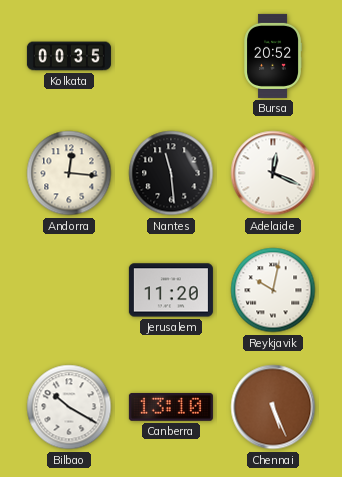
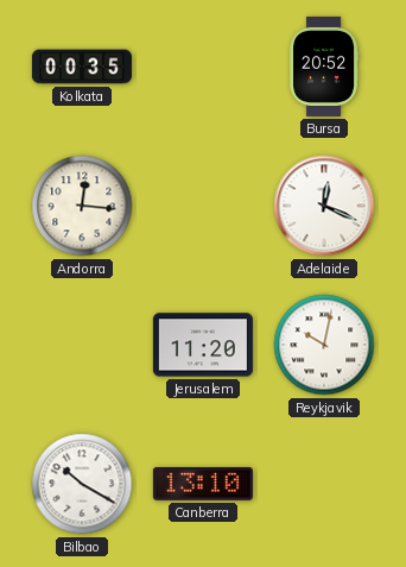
Nantes: 11:29 -> none
Chennai: 5:26 -> none
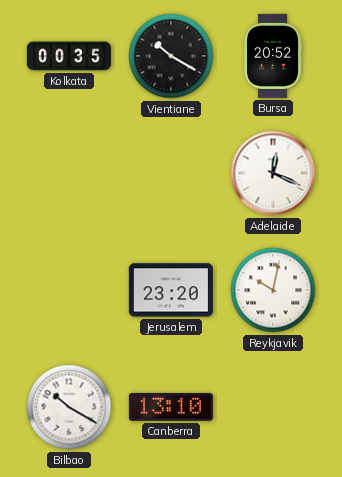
Vientiane: none -> 10:20
Andorra: 12:16 -> none
Jerusalem: 11:20 -> 23:20
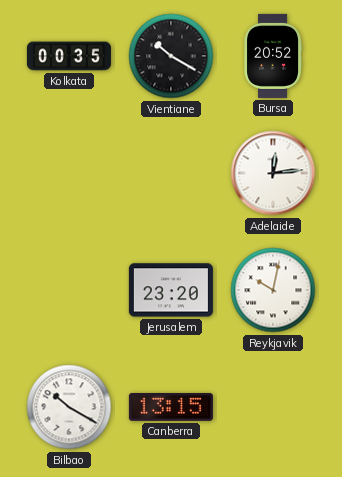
Adelaide: 12:19 -> 12:14
Canberra: 13:10 -> 13:15
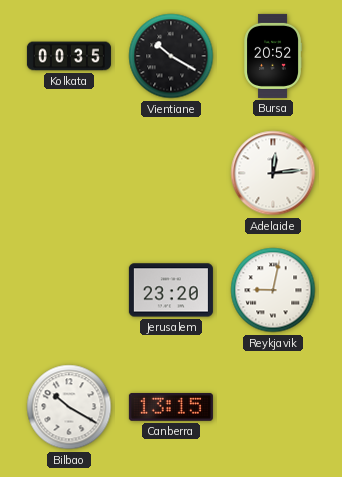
Reykjavik: 10:02 -> 9:02
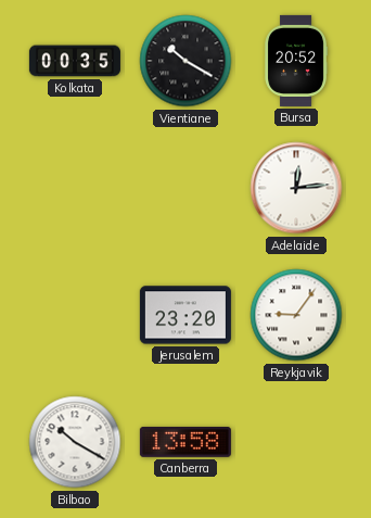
Reykjavik: 9:02 -> 9:06
Canberra: 13:15 -> 13:58
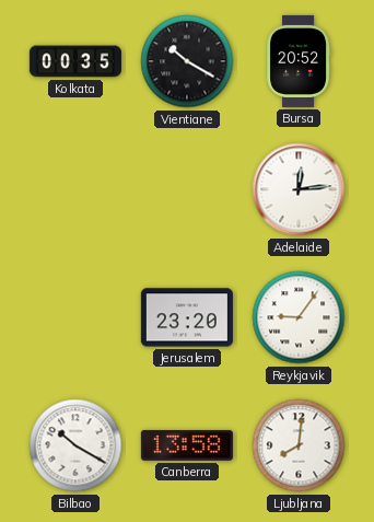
Ljubljana: none -> 8:01
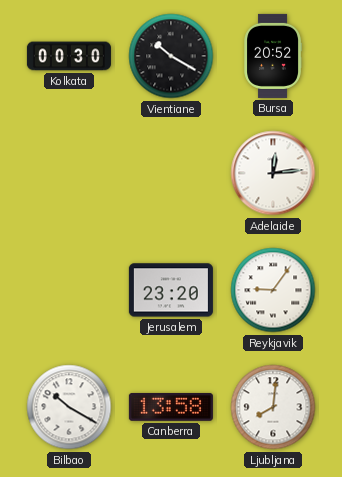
Kolkata: 00:35 -> 00:30
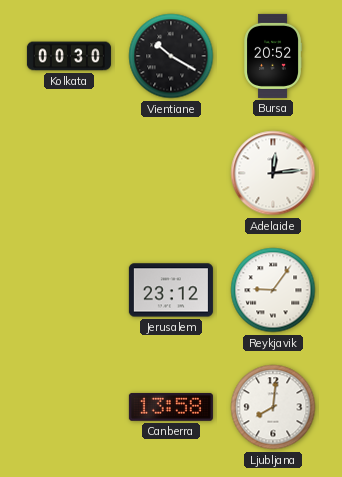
Jerusalem: 23:20 -> 23:12
Bilbao: 10:20 -> none
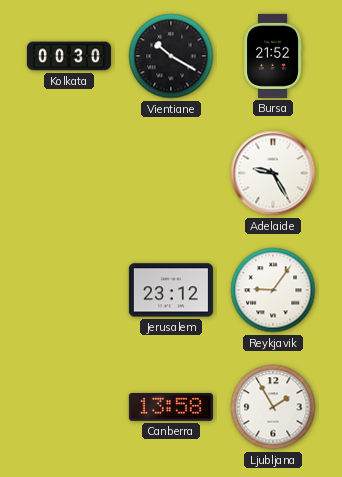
Bursa: 20:52 -> 21:52
Adelaide: 12:14 -> 9:25
Ljubljana: 8:01 -> 1:55
